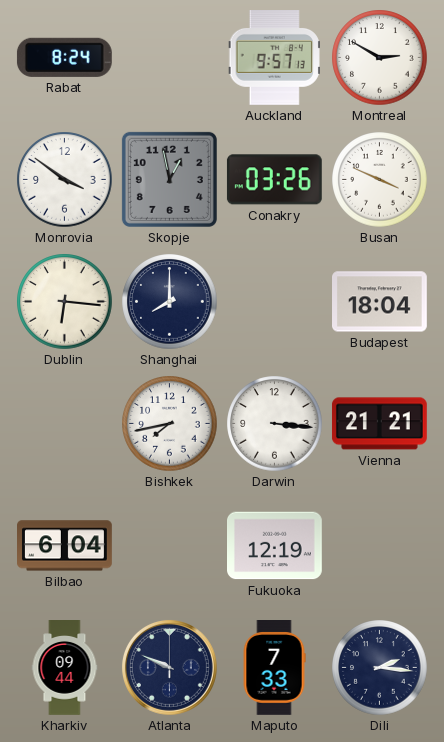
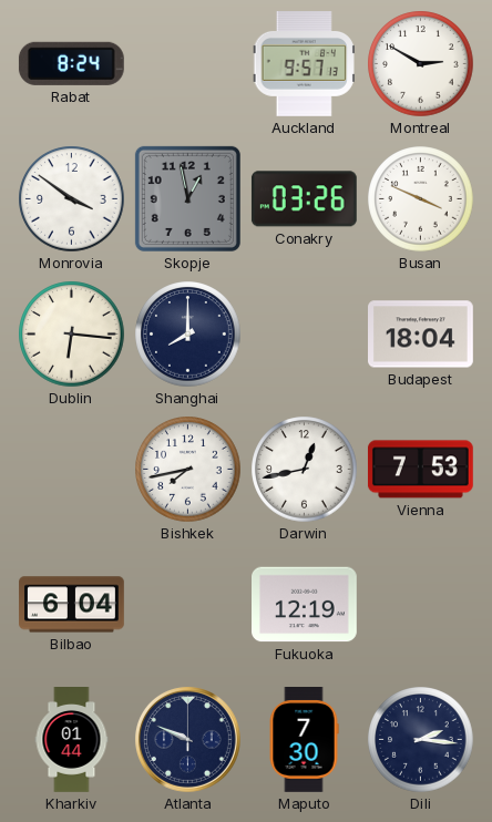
Darwin: 3:16 -> 12:43
Vienna: 21:21 -> 7:53
Kharkiv: 09:44 -> 01:44
Maputo: 7:33 -> 7:30
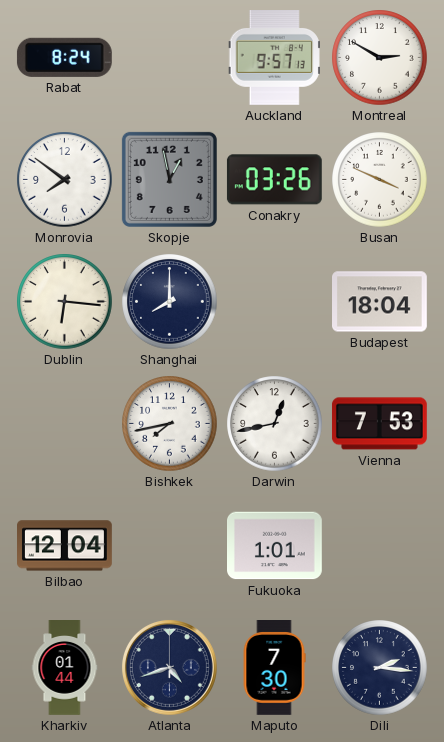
Monrovia: 3:51 -> 7:51
Bilbao: 6:04 -> 12:04
Fukuoka: 12:19 -> 1:01
Atlanta: 9:49 -> 4:42
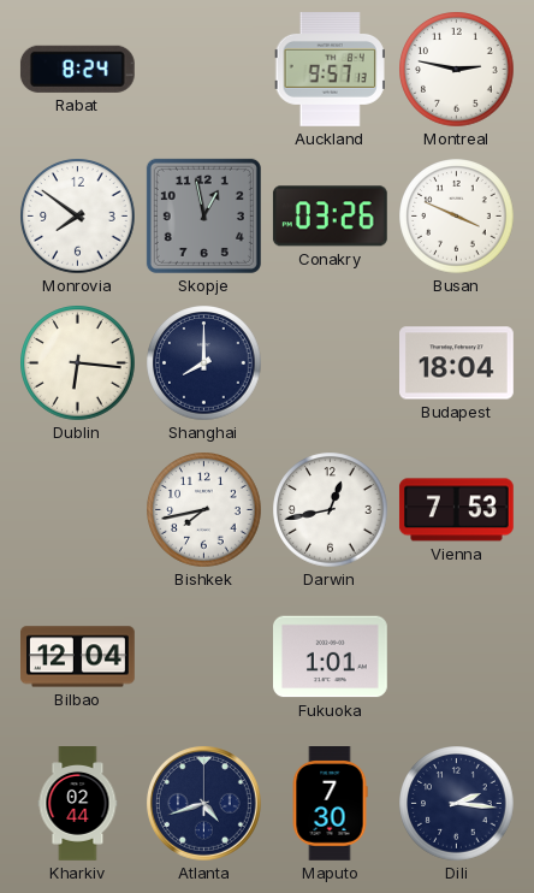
Montreal: 2:50 -> 2:47
Kharkiv: 01:44 -> 02:44
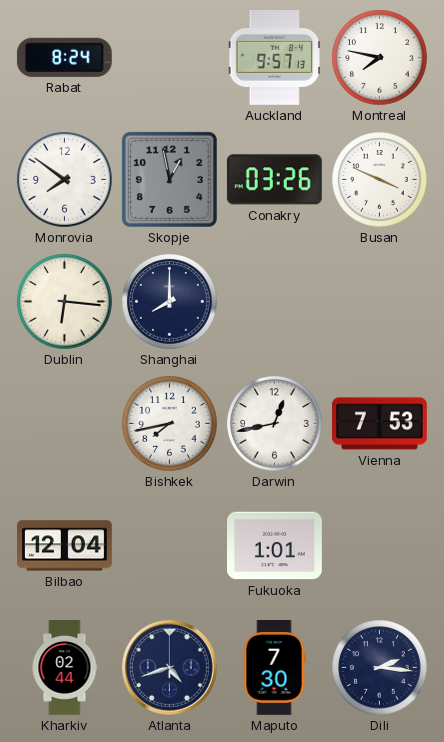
Montreal: 2:47 -> 7:47
Budapest: 18:04 -> none
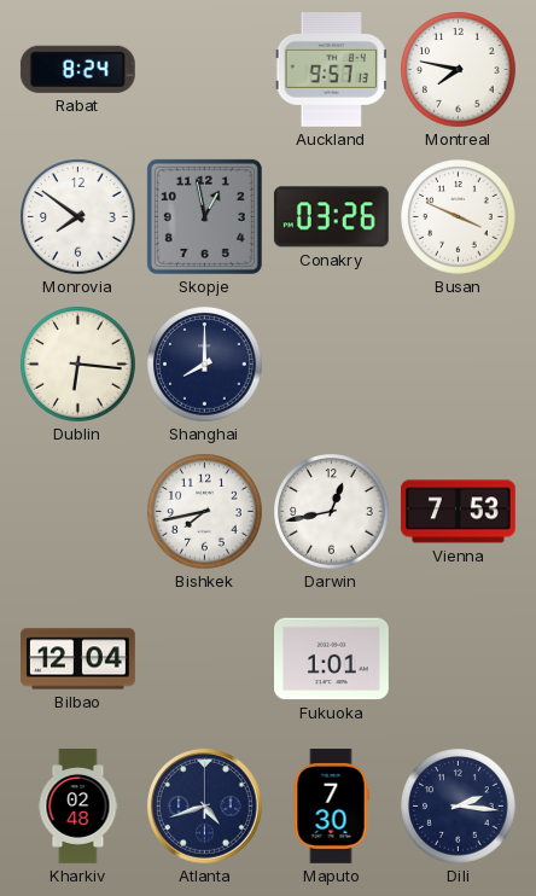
Kharkiv: 02:44 -> 02:48
